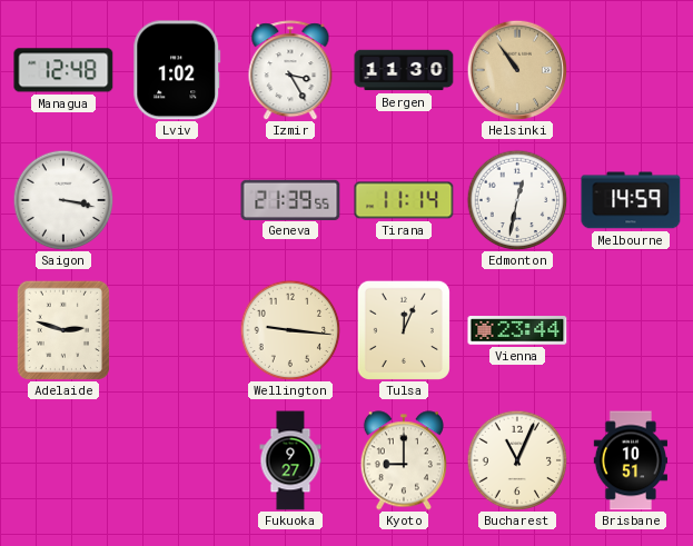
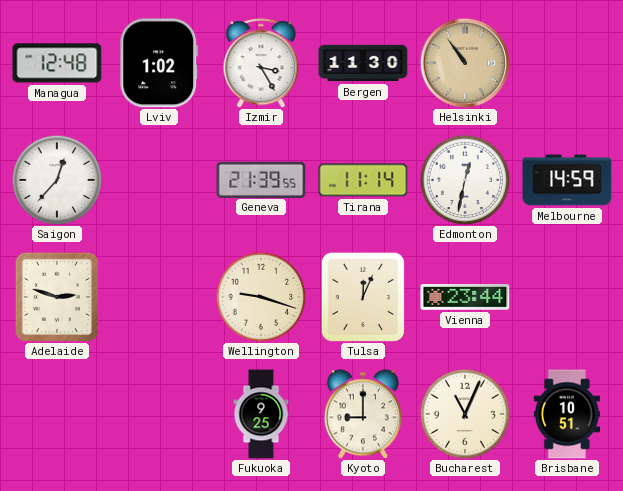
Saigon: 3:17 -> 12:37
Wellington: 9:16 -> 9:18
Fukuoka: 9:27 -> 9:25
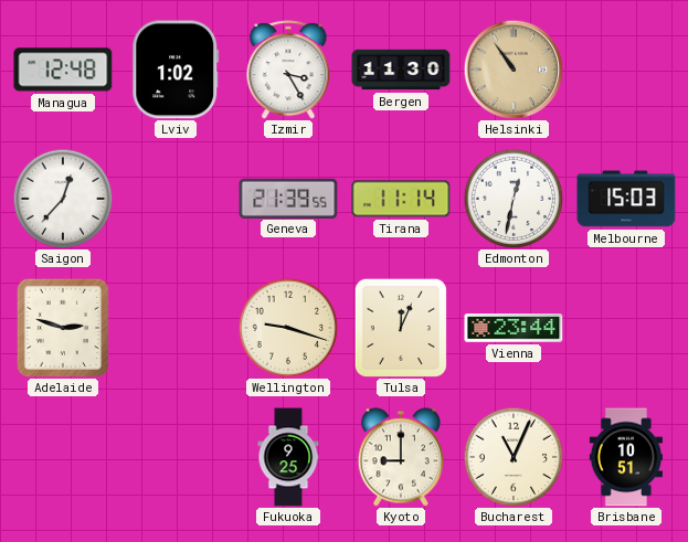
Melbourne: 14:59 -> 15:03
